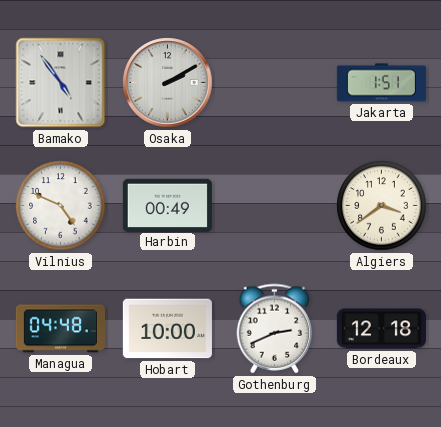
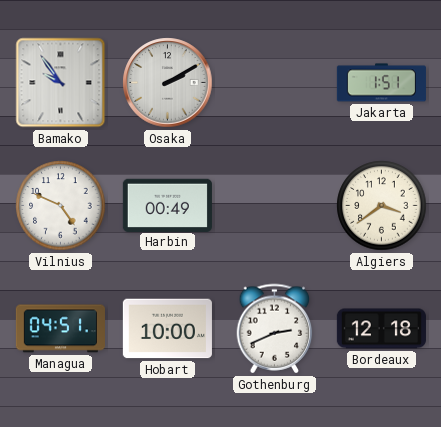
Bamako: 4:54 -> 9:54
Managua: 04:48 -> 04:51
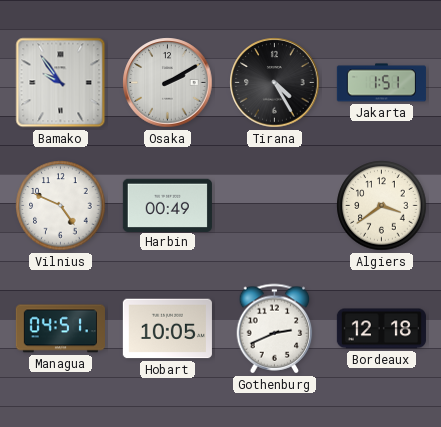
Tirana: none -> 4:25
Hobart: 10:00 -> 10:05
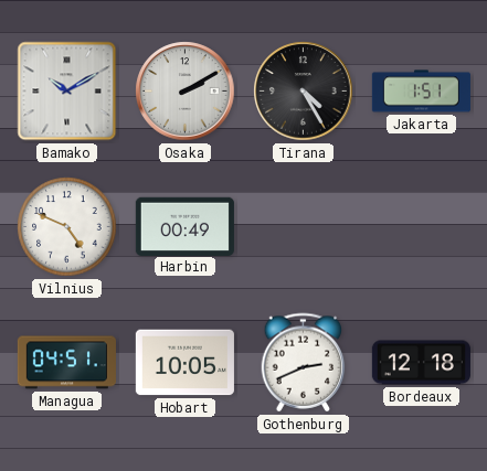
Bamako: 9:54 -> 10:10
Algiers: 3:39 -> none
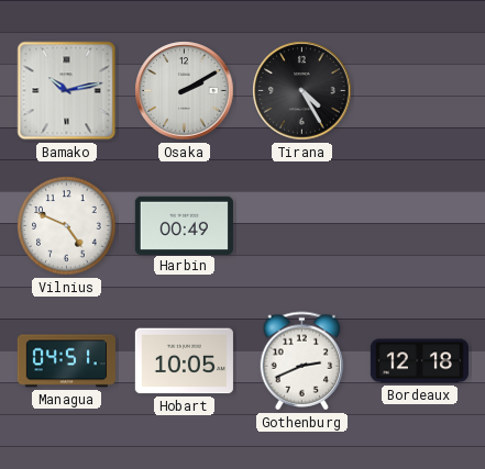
Bamako: 10:10 -> 10:13
Jakarta: 1:51 -> none
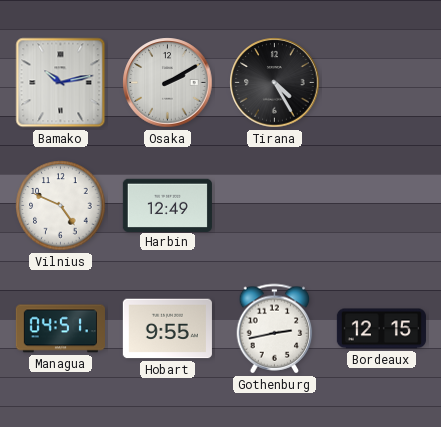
Harbin: 00:49 -> 12:49
Hobart: 10:05 -> 9:55
Gothenburg: 2:41 -> 2:43
Bordeaux: 12:18 -> 12:15
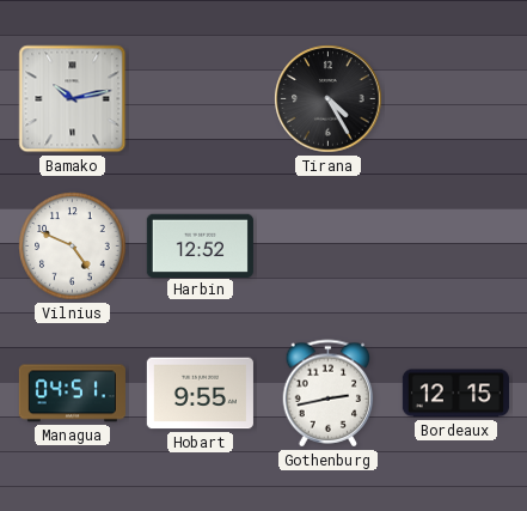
Osaka: 2:10 -> none
Harbin: 12:49 -> 12:52
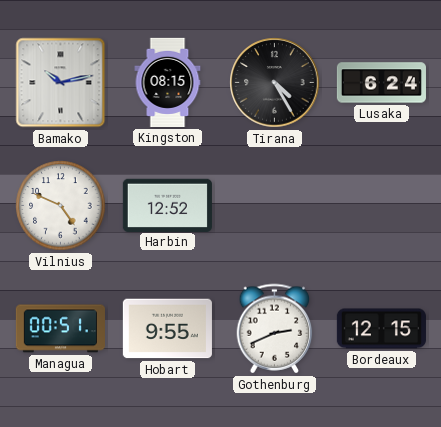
Kingston: none -> 08:15
Lusaka: none -> 6:24
Managua: 04:51 -> 00:51
Gothenburg: 2:43 -> 2:41
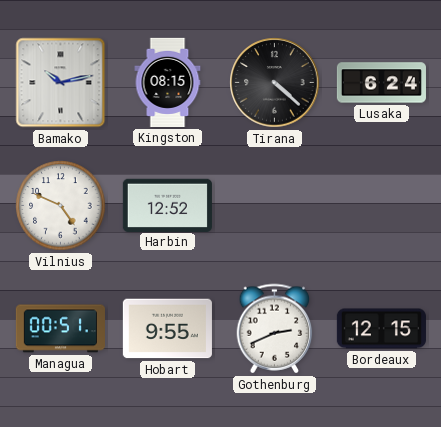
Tirana: 4:25 -> 4:22
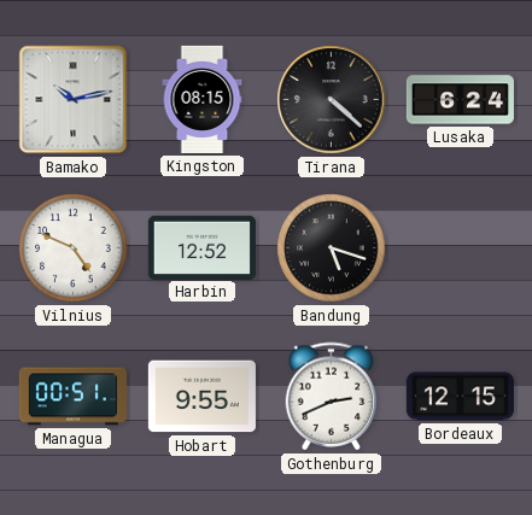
Bandung: none -> 5:18
